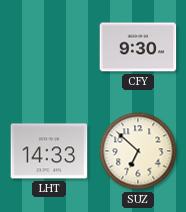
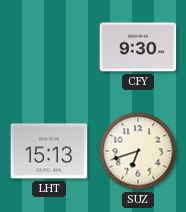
LHT: 14:33 -> 15:13
SUZ: 6:52 -> 6:42
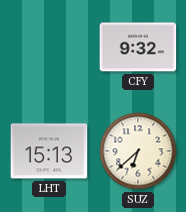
CFY: 9:30 -> 9:32
SUZ: 6:42 -> 6:38
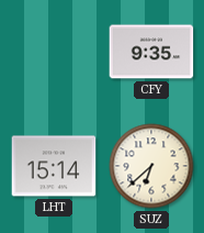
CFY: 9:32 -> 9:35
LHT: 15:13 -> 15:14
